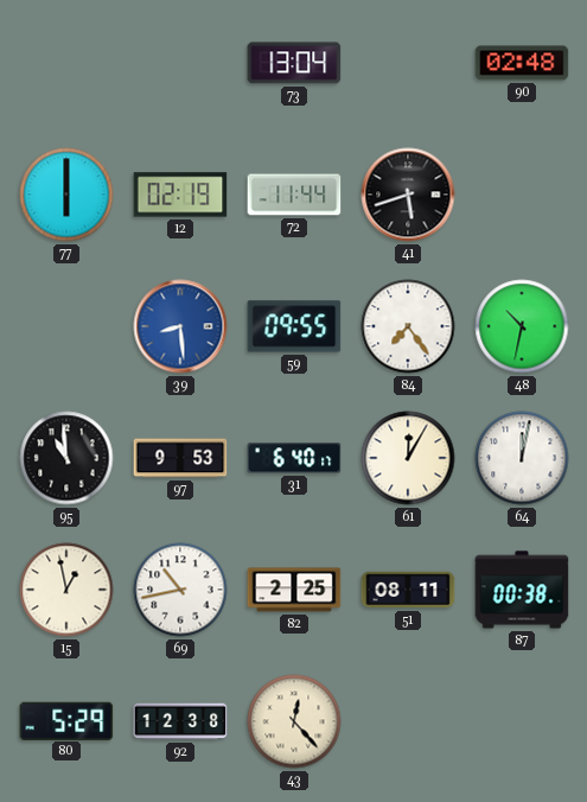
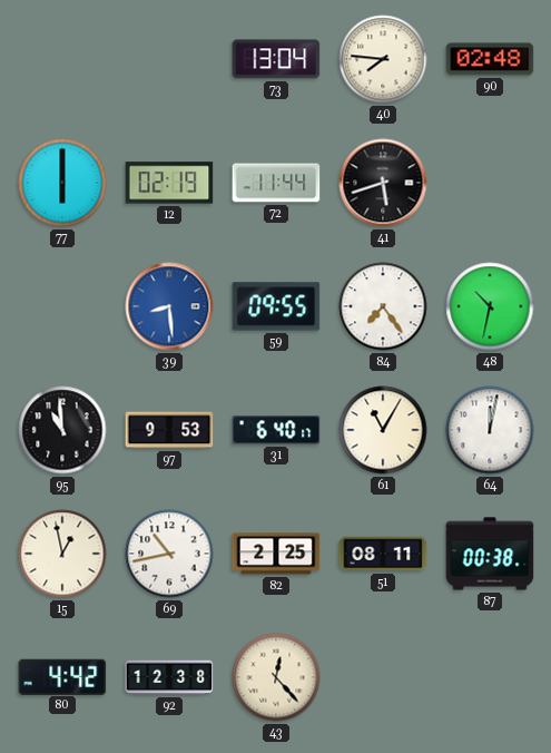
40: none -> 7:46
61: 12:05 -> 11:05
80: 5:29 -> 4:42
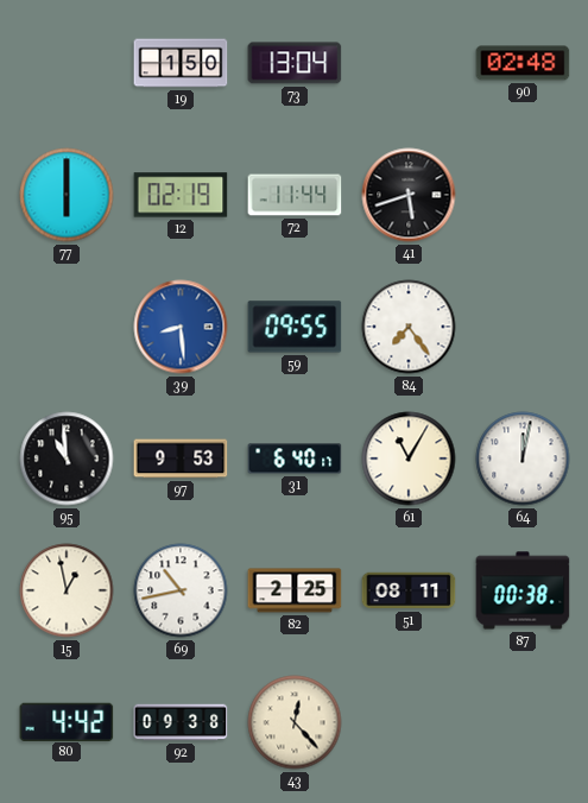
19: none -> 1:50
40: 7:46 -> none
48: 10:32 -> none
92: 12:38 -> 09:38
